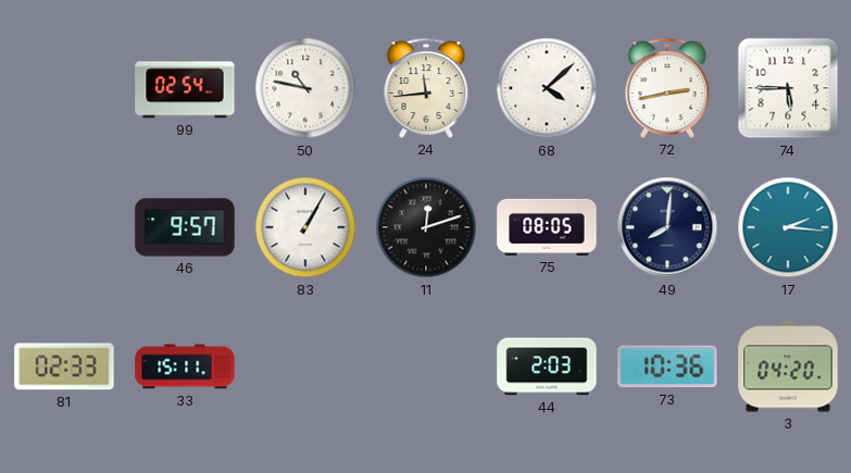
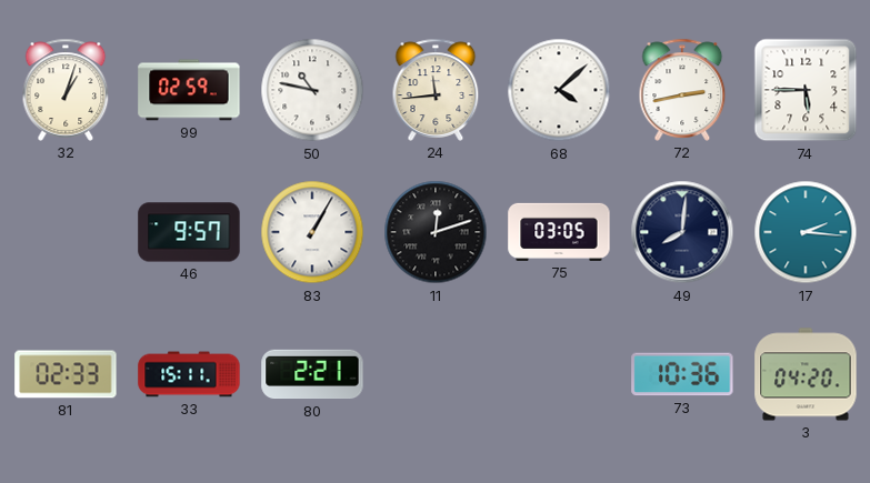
32: none -> 1:03
99: 02:54 -> 02:59
75: 08:05 -> 03:05
80: none -> 2:21
44: 2:03 -> none
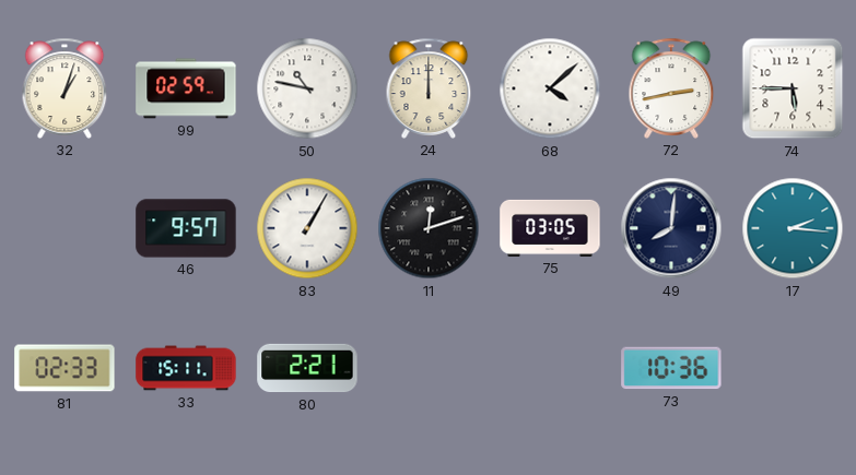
24: 11:44 -> 12:00
3: 04:20 -> none
